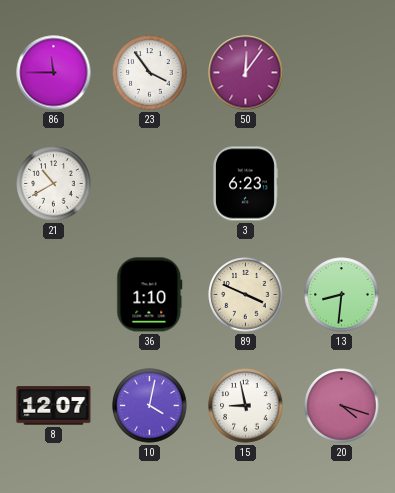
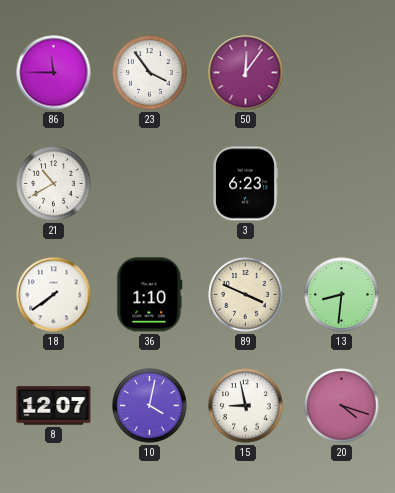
18: none -> 7:39
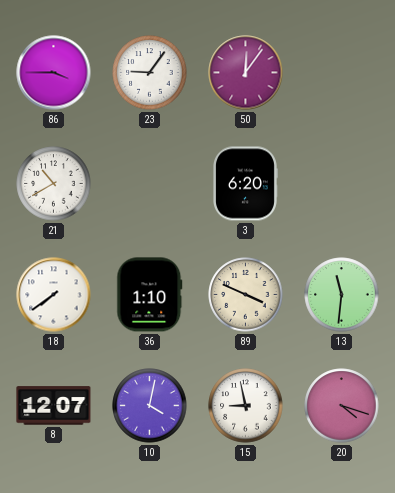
86: 11:45 -> 3:45
23: 3:54 -> 9:06
3: 6:23 -> 6:20
13: 8:31 -> 11:31
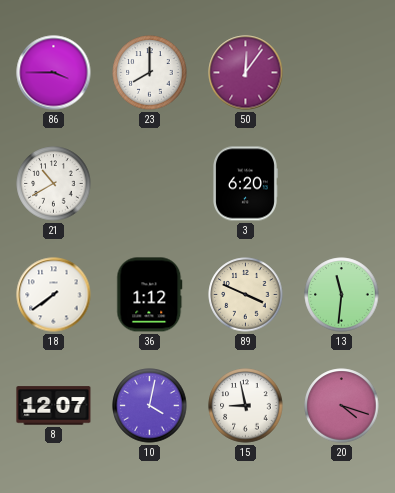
23: 9:06 -> 8:00
36: 1:10 -> 1:12
